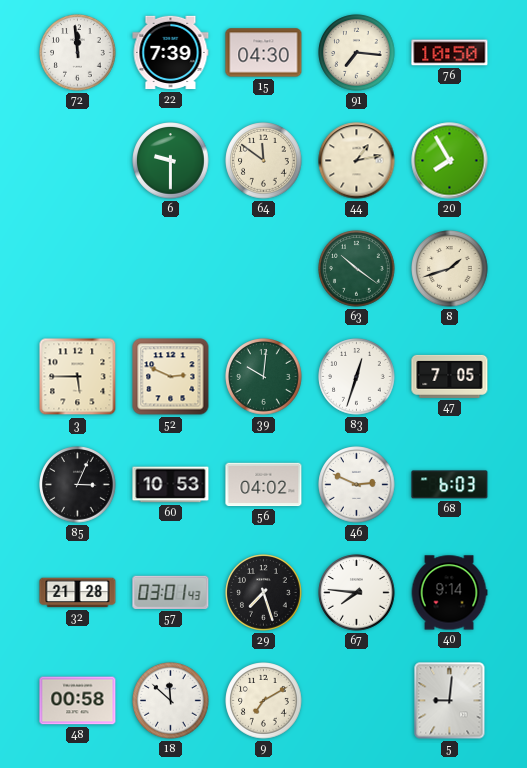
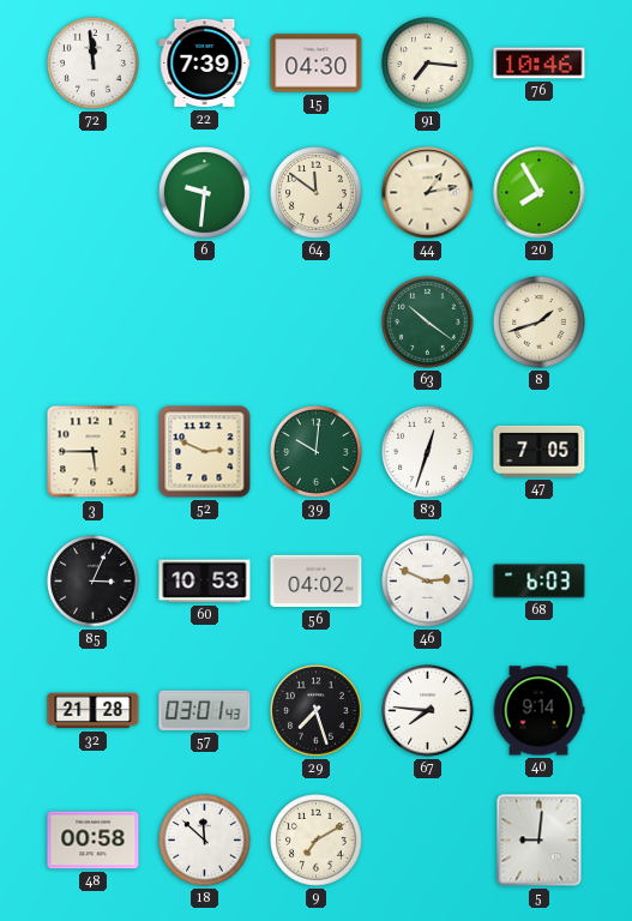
76: 10:50 -> 10:46
6: 9:30 -> 9:31
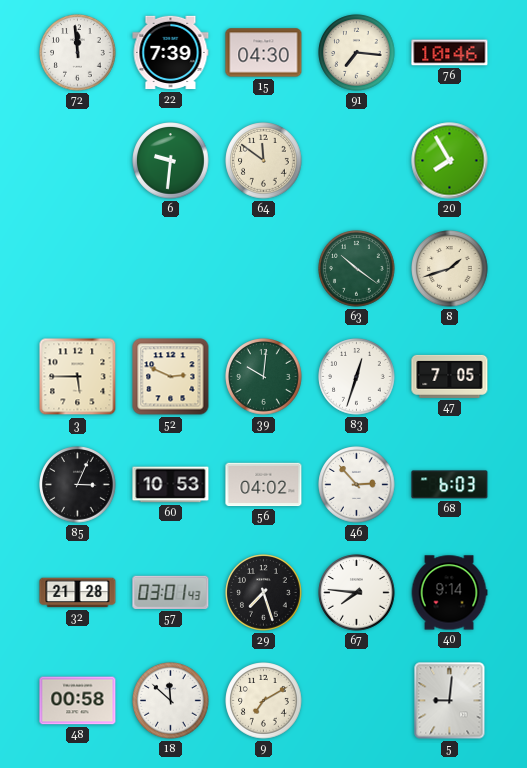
44: 1:13 -> none
46: 2:49 -> 2:53
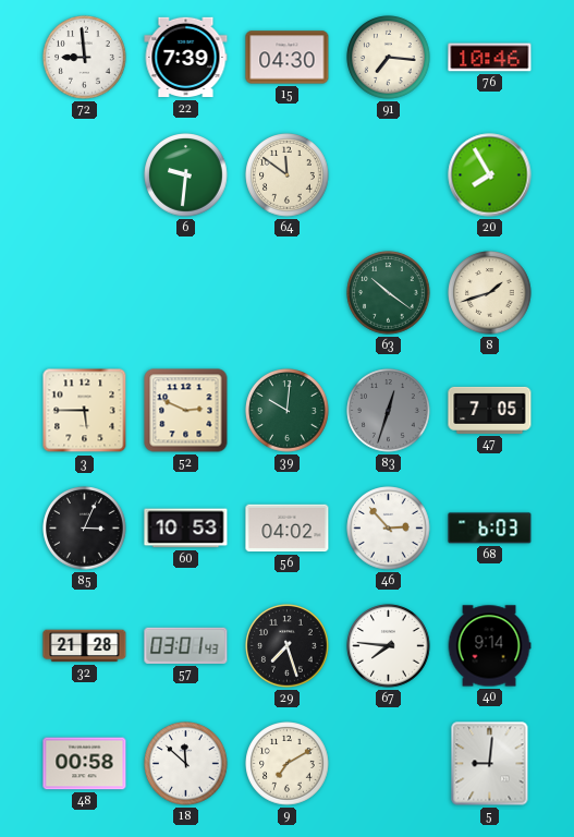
72: 11:59 -> 8:59
83 dial: white -> grey
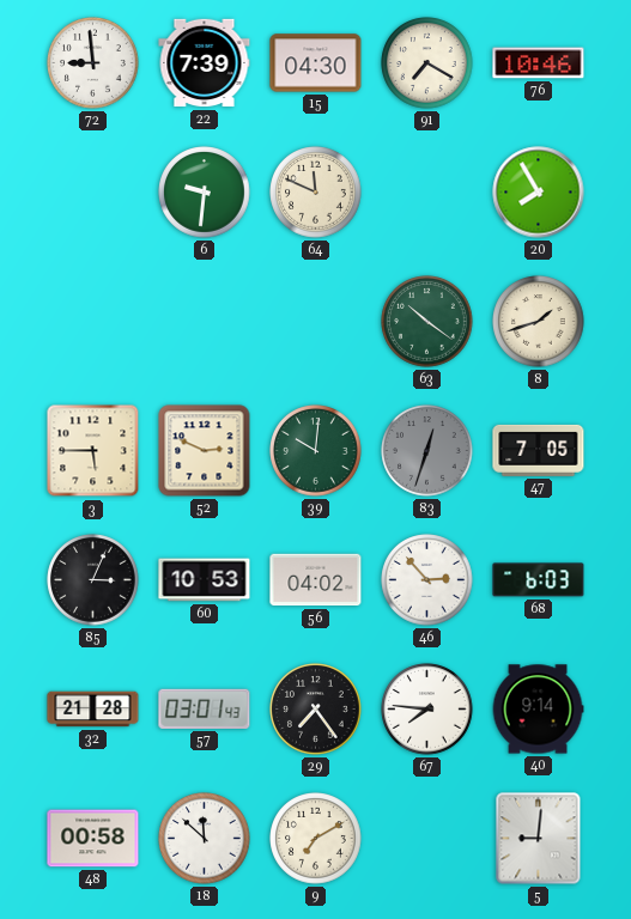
91: 7:16 -> 7:20
64: 11:51 -> 11:49
29: 7:27 -> 7:24
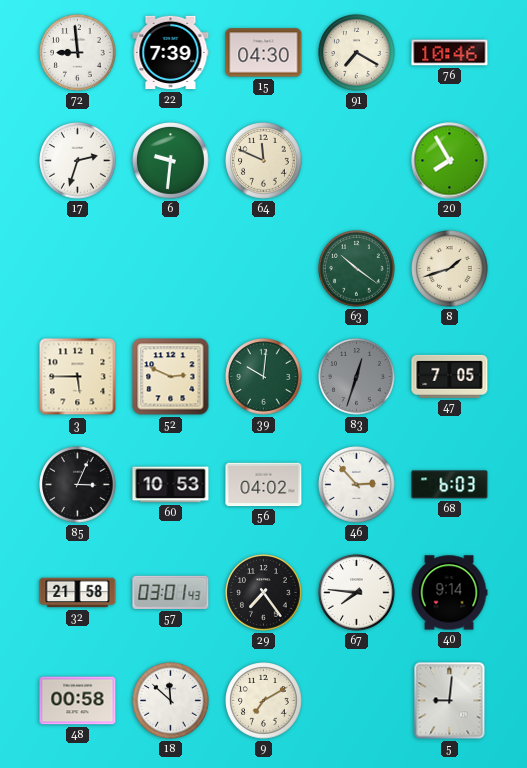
17: none -> 2:33
32: 21:28 -> 21:58
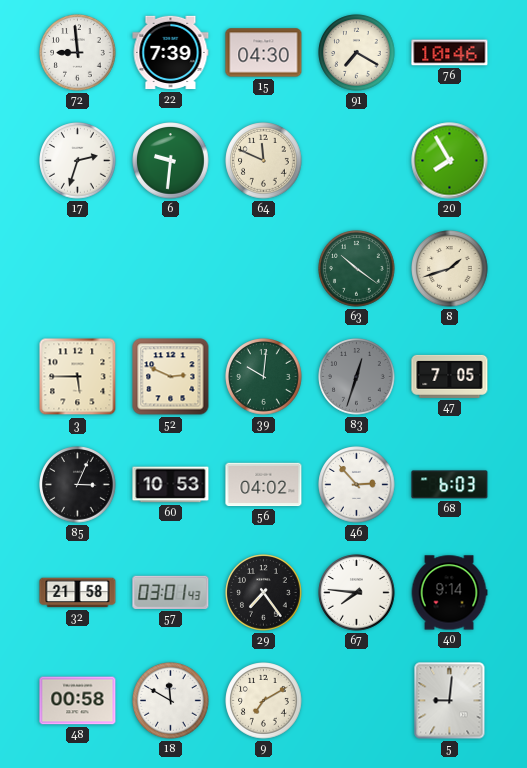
18: 11:52 -> 11:50
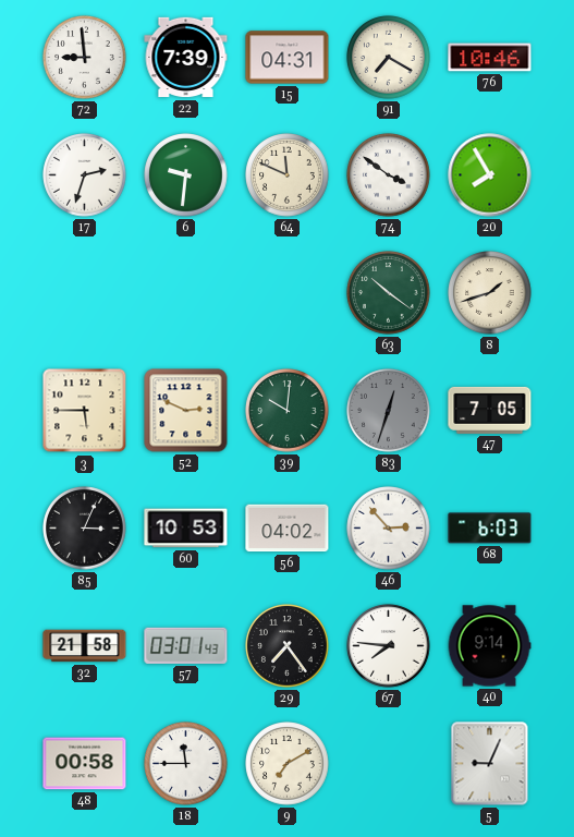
15: 04:30 -> 04:31
74: none -> 3:51
18: 11:50 -> 11:45
5: 9:01 -> 9:04
